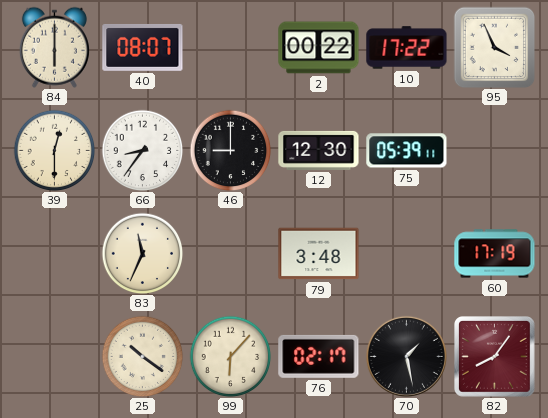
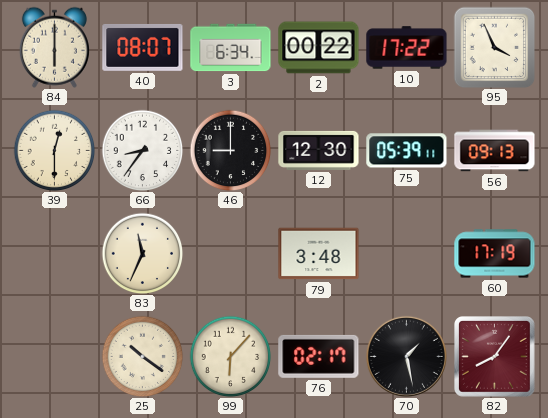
3: none -> 6:34
56: none -> 09:13
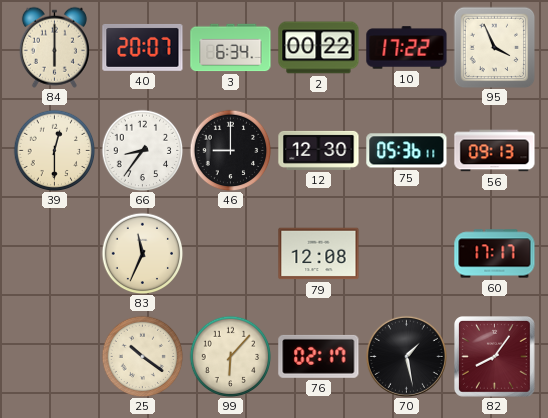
40: 08:07 -> 20:07
75: 05:39 -> 05:36
79: 3:48 -> 12:08
60: 17:19 -> 17:17
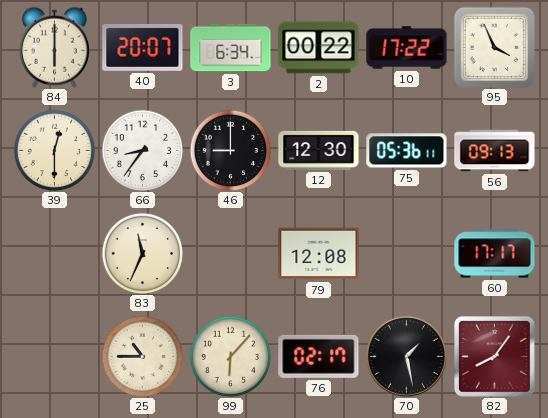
25: 10:21 -> 10:45
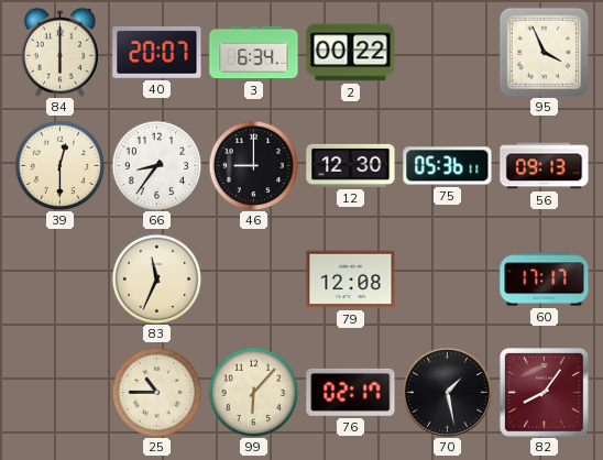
10: 17:22 -> none
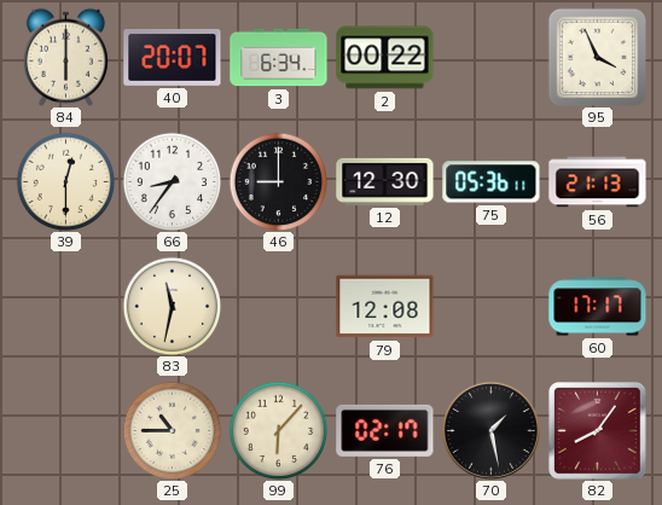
56: 09:13 -> 21:13
83: 11:34 -> 11:32
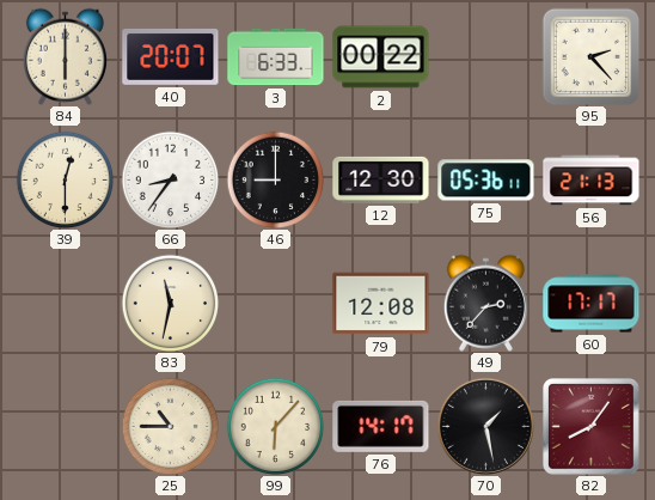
3: 6:34 -> 6:33
95: 3:56 -> 2:23
49: none -> 2:37
76: 02:17 -> 14:17
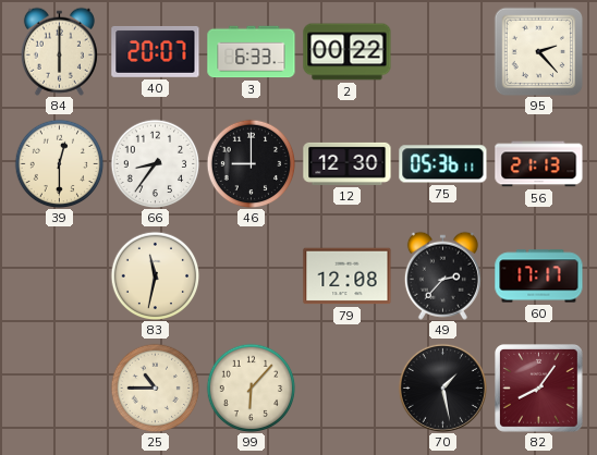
76: 14:17 -> none
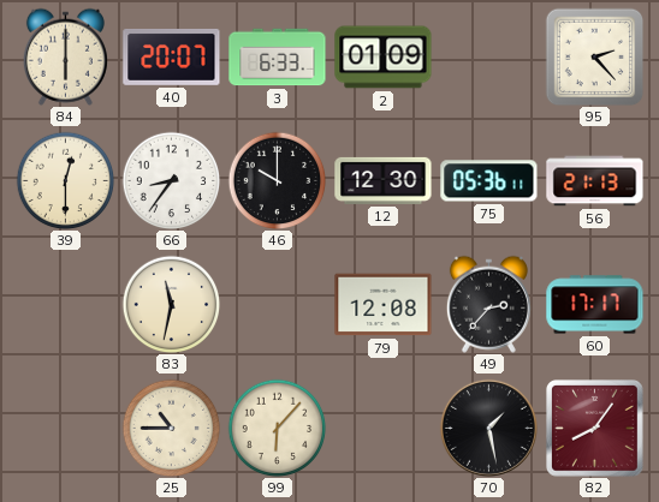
2: 00:22 -> 01:09
46: 9:00 -> 10:00
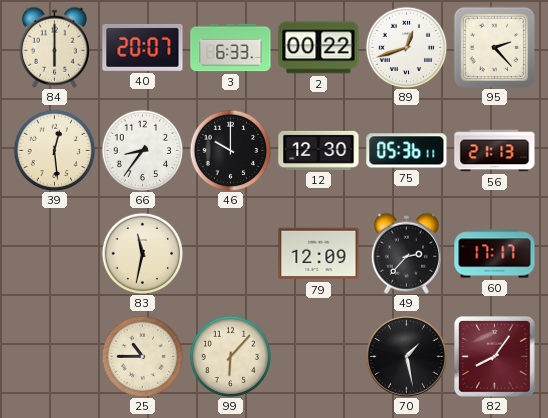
2: 01:09 -> 00:22
89: none -> 12:42
39: 12:30 -> 12:29
79: 12:08 -> 12:09
